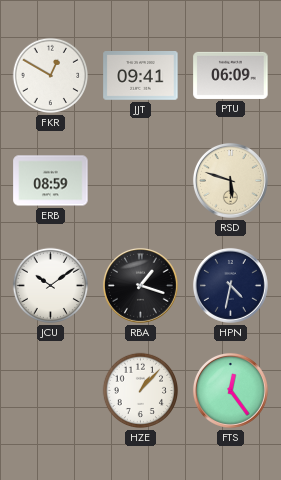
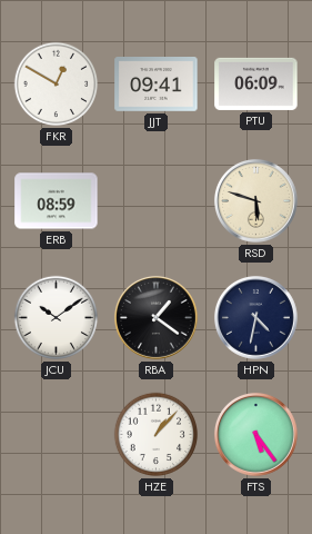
RBA: 1:18 -> 1:21
FTS: 12:24 -> 5:24
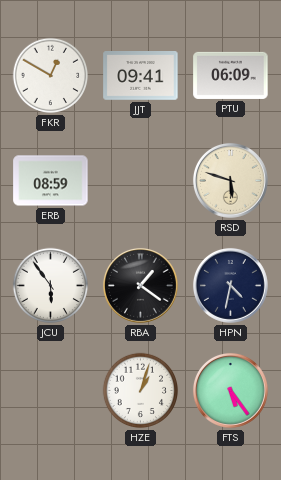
JCU: 10:09 -> 5:54
HZE: 1:07 -> 1:03
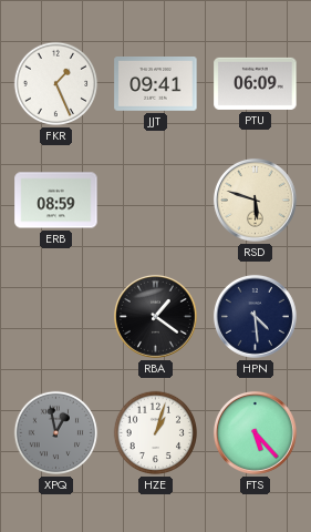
FKR: 12:50 -> 1:26
JCU: 5:54 -> none
HPN: 4:32 -> 4:29
XPQ: none -> 12:58
FTS: 5:24 -> 5:23
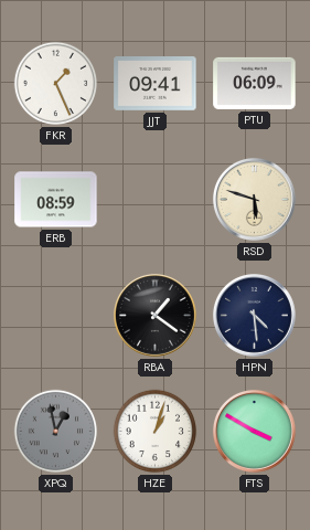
FTS: 5:23 -> 3:50
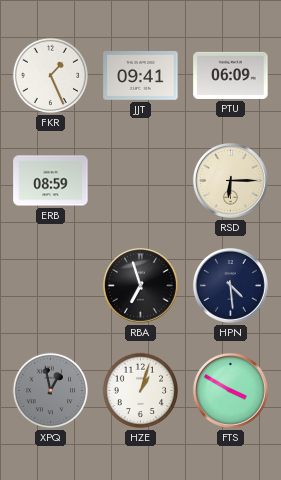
RSD: 5:48 -> 6:15
RBA: 1:21 -> 6:57
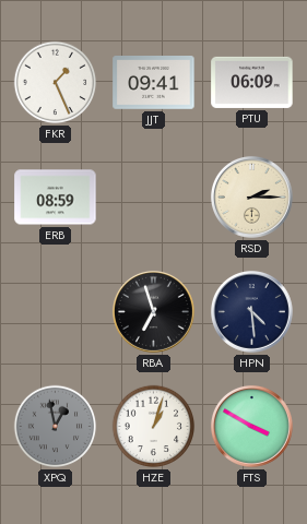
RSD: 6:15 -> 2:15
